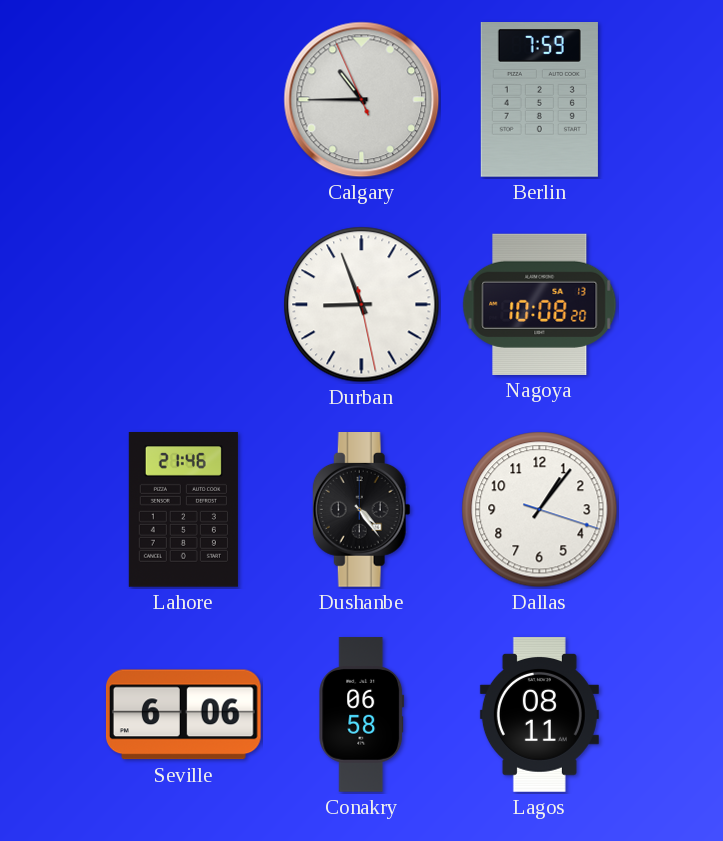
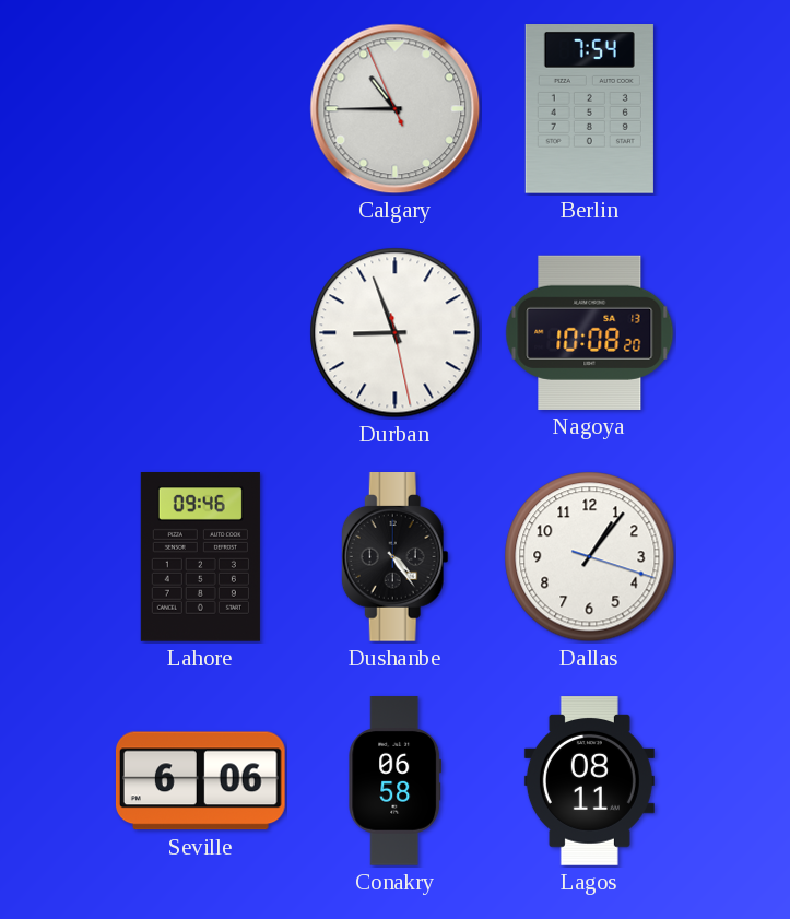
Berlin: 7:59 -> 7:54
Lahore: 21:46 -> 09:46
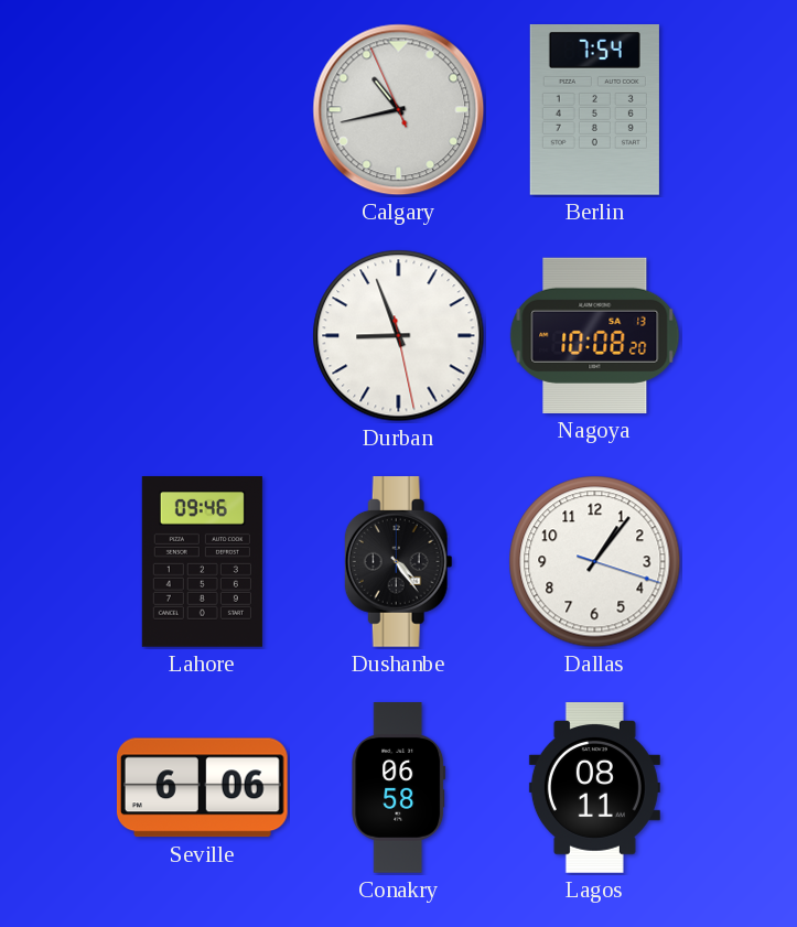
Calgary: 10:44 -> 10:42
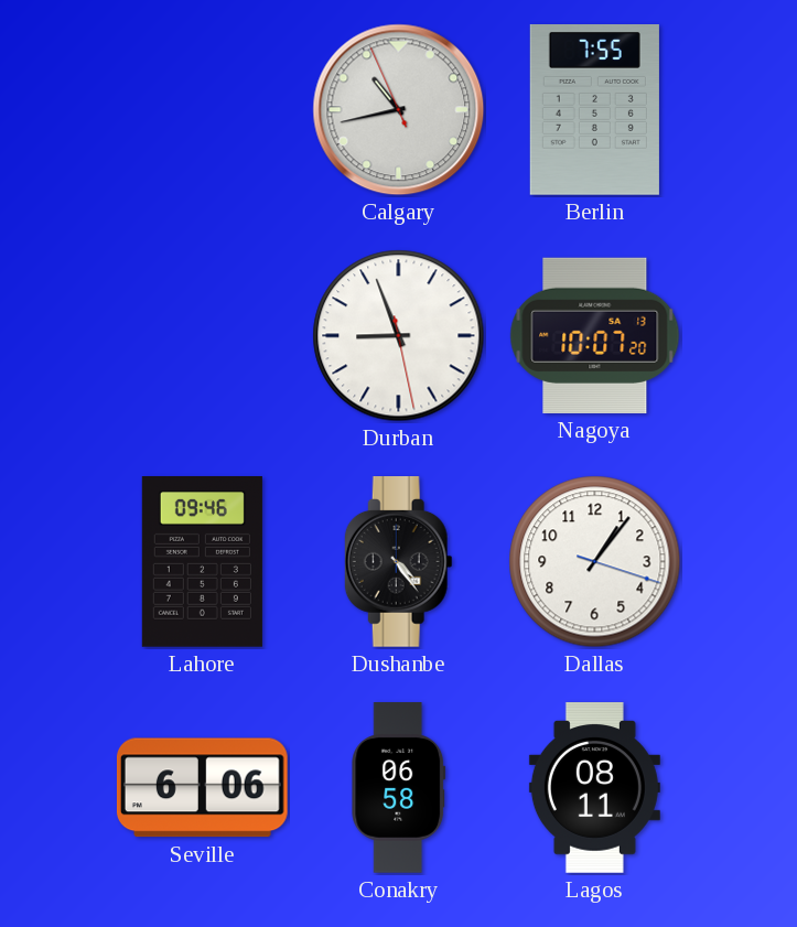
Berlin: 7:54 -> 7:55
Nagoya: 10:08 -> 10:07
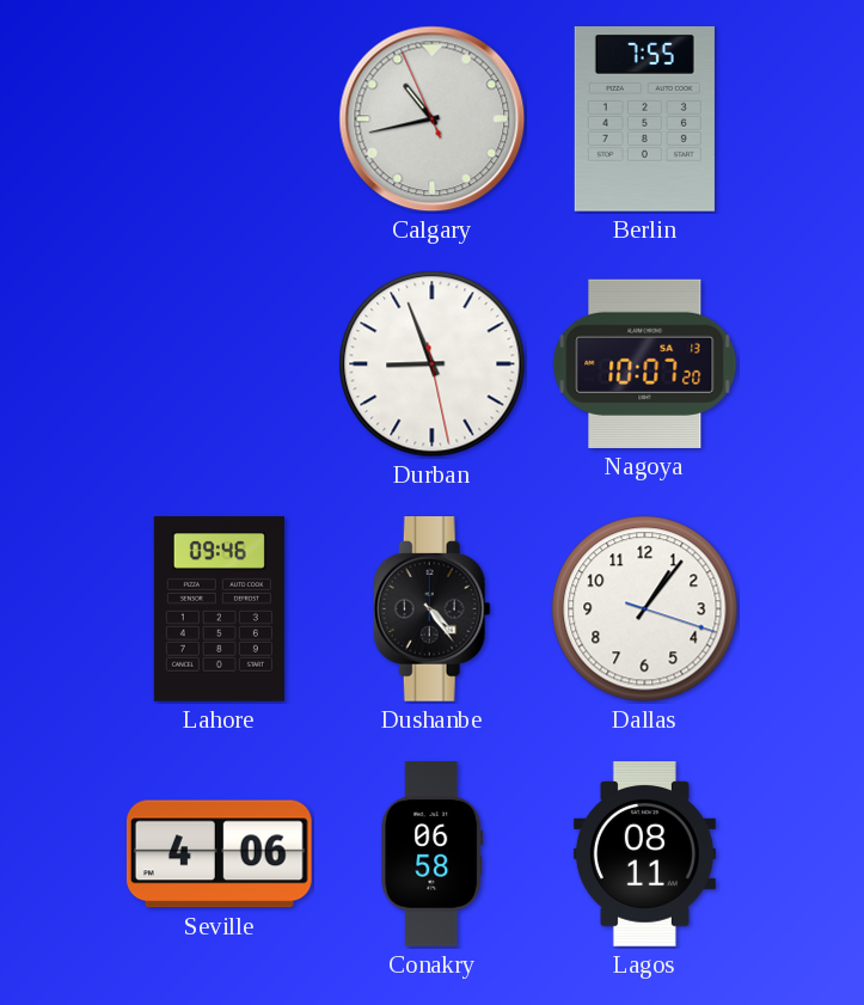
Seville: 6:06 -> 4:06
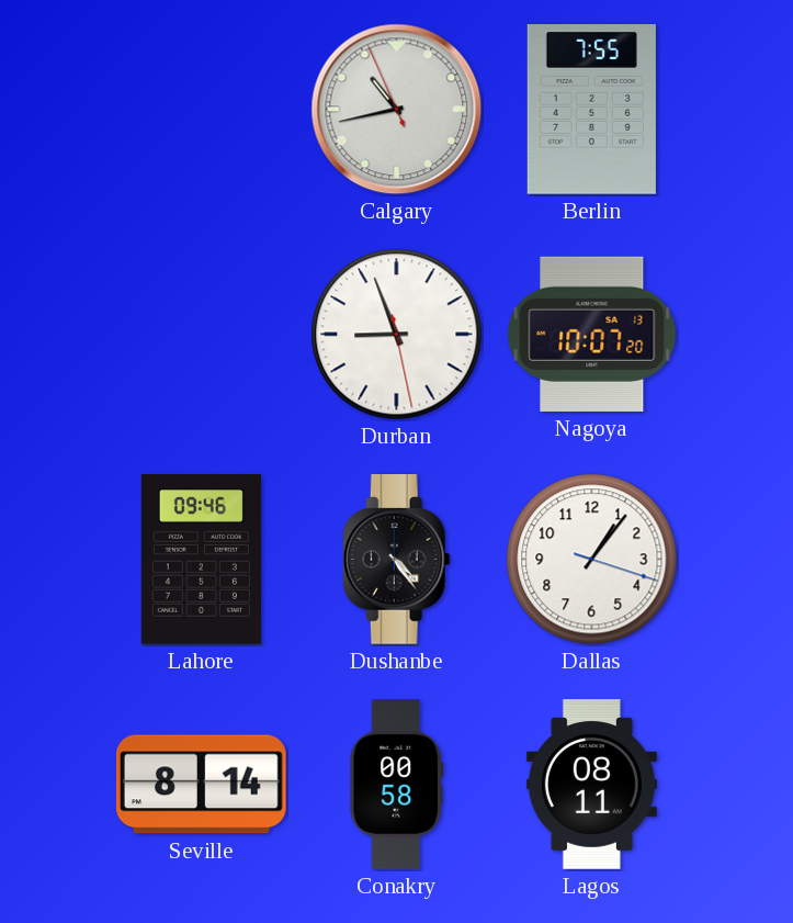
Seville: 4:06 -> 8:14
Conakry: 06:58 -> 00:58
